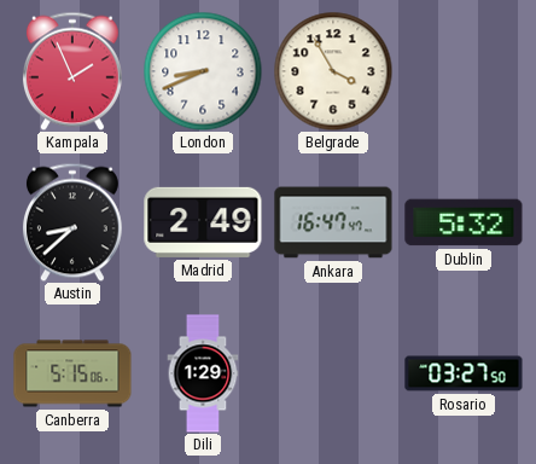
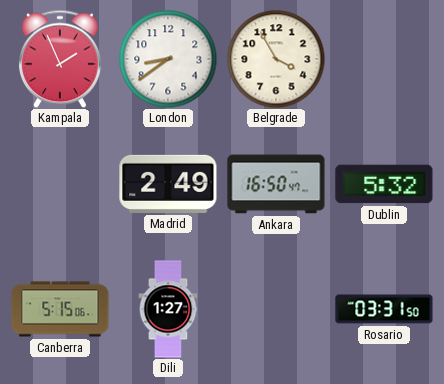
London: 8:41 -> 8:39
Austin: 8:38 -> none
Ankara: 16:47 -> 16:50
Dili: 1:29 -> 1:27
Rosario: 03:27 -> 03:31
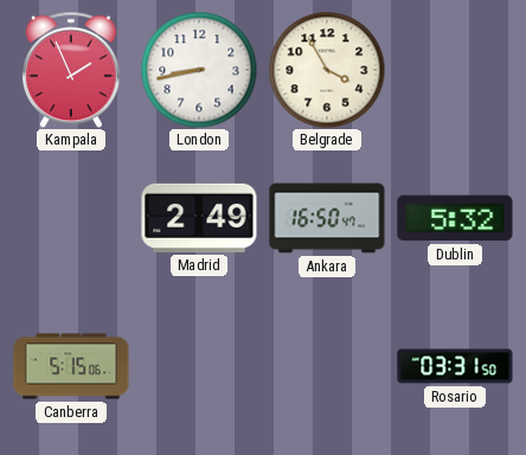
London: 8:39 -> 8:43
Dili: 1:27 -> none
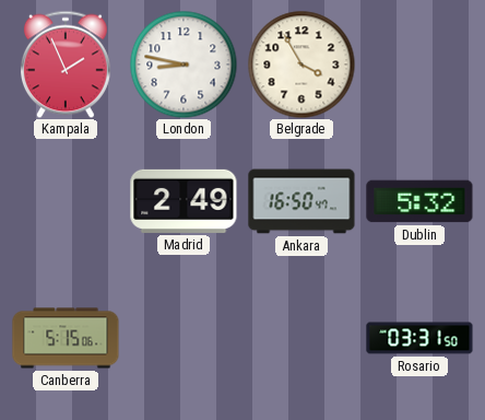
London: 8:43 -> 8:47
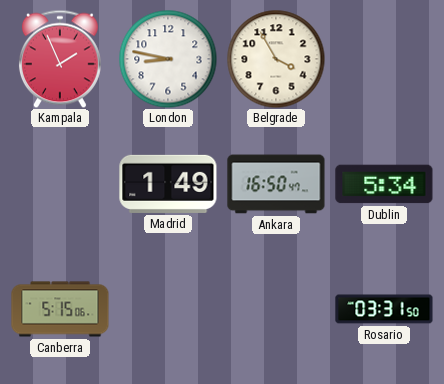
Madrid: 2:49 -> 1:49
Dublin: 5:32 -> 5:34
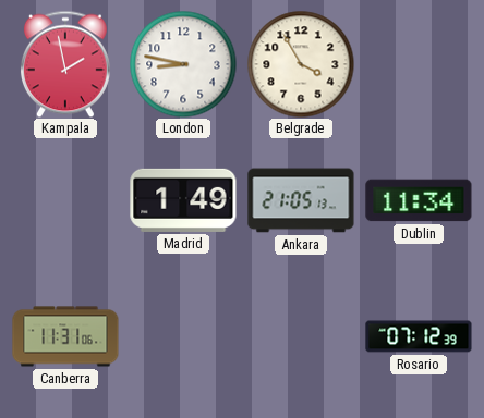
Kampala: 1:56 -> 1:58
Ankara: 16:50 -> 21:05
Dublin: 5:34 -> 11:34
Canberra: 5:15 -> 11:31
Rosario: 03:31 -> 07:12
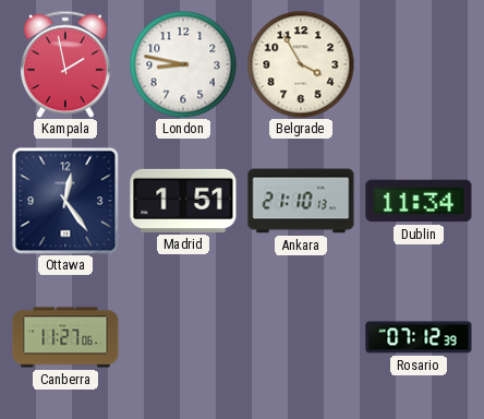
Ottawa: none -> 12:24
Madrid: 1:49 -> 1:51
Ankara: 21:05 -> 21:10
Canberra: 11:31 -> 11:27
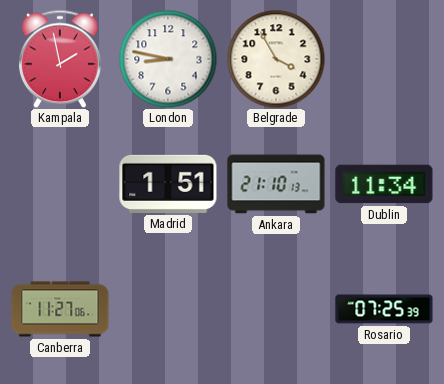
Ottawa: 12:24 -> none
Rosario: 07:12 -> 07:25
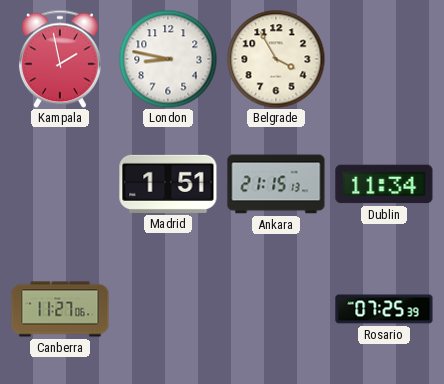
Ankara: 21:10 -> 21:15
